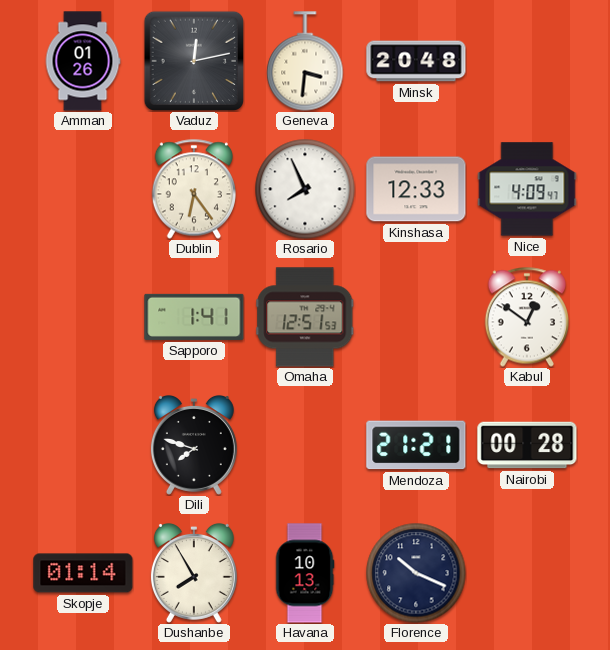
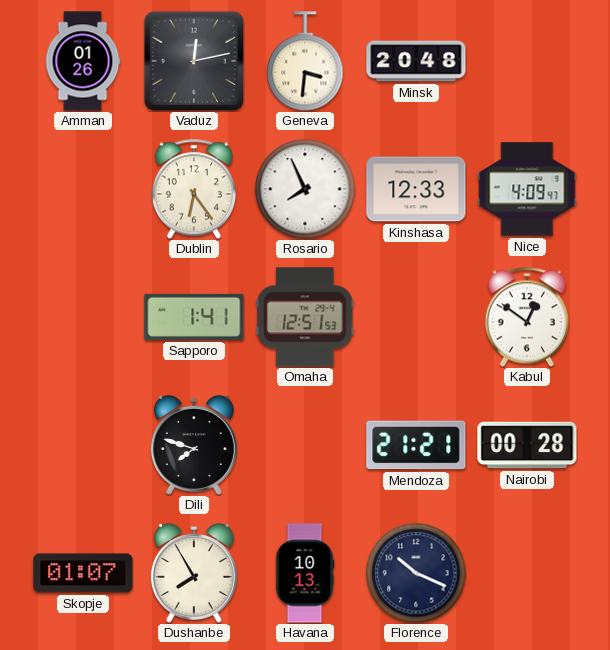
Skopje: 01:14 -> 01:07
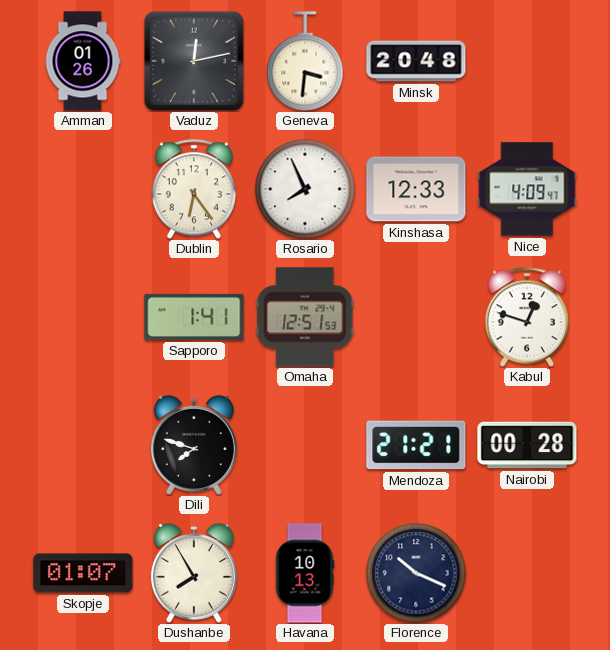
Kabul: 12:51 -> 12:48
